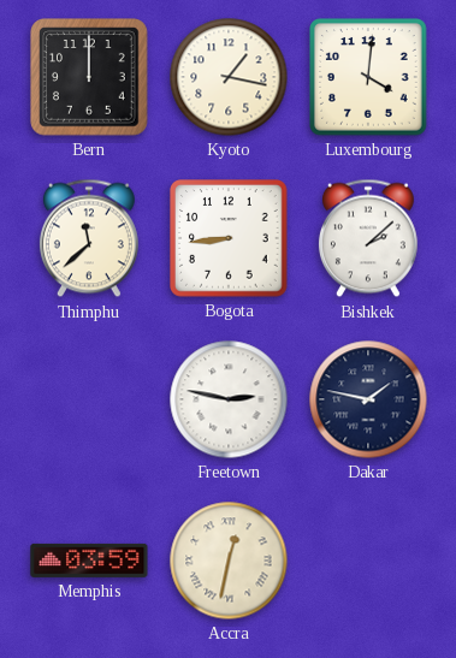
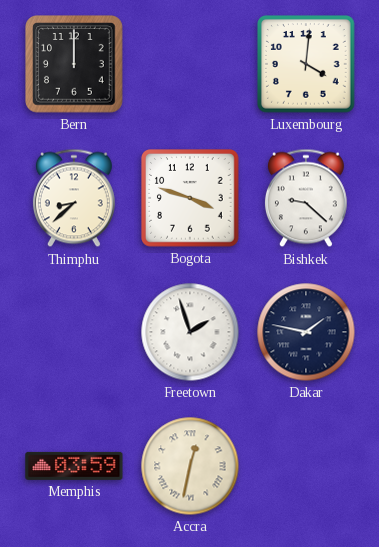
Kyoto: 1:17 -> none
Thimphu: 11:38 -> 8:38
Bogota: 8:44 -> 3:48
Bishkek: 2:08 -> 9:22
Freetown: 2:47 -> 1:57
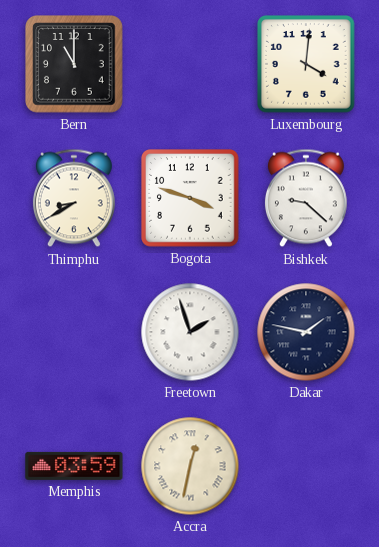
Bern: 12:00 -> 11:00
Thimphu: 8:38 -> 8:40
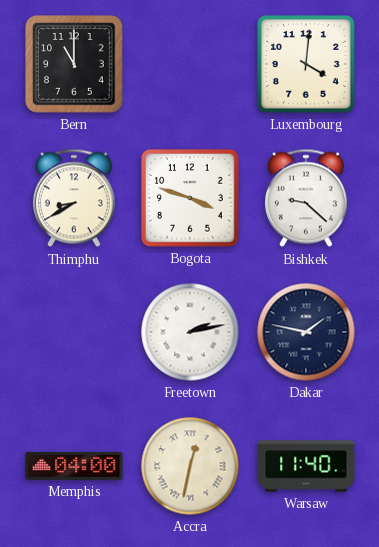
Freetown: 1:57 -> 2:13
Memphis: 03:59 -> 04:00
Warsaw: none -> 11:40
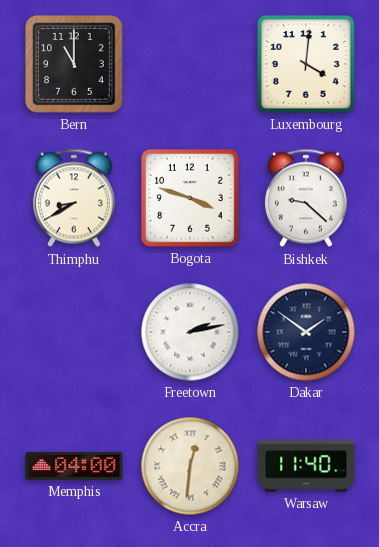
Dakar: 1:47 -> 1:51
Accra: 12:32 -> 12:31
